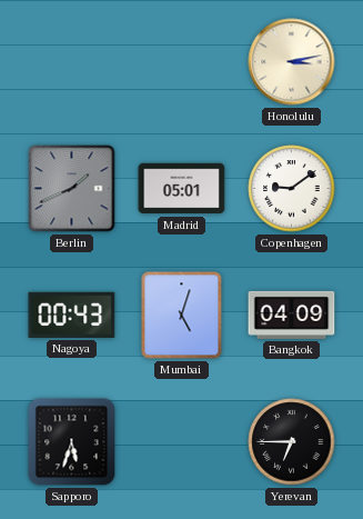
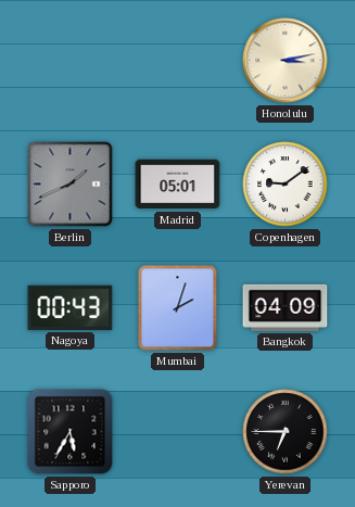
Mumbai: 5:03 -> 2:03
Sapporo: 5:33 -> 5:35
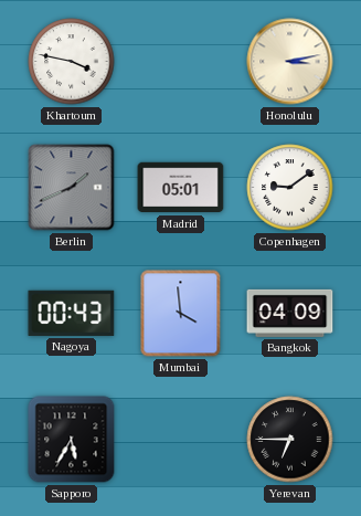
Khartoum: none -> 3:47
Mumbai: 2:03 -> 3:59
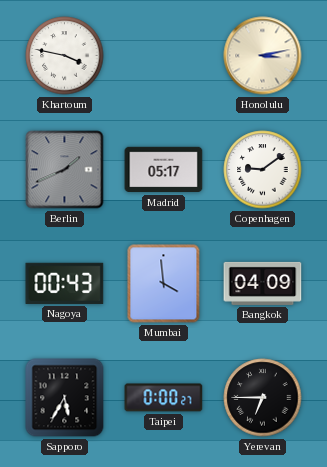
Madrid: 05:01 -> 05:17
Taipei: none -> 0:00
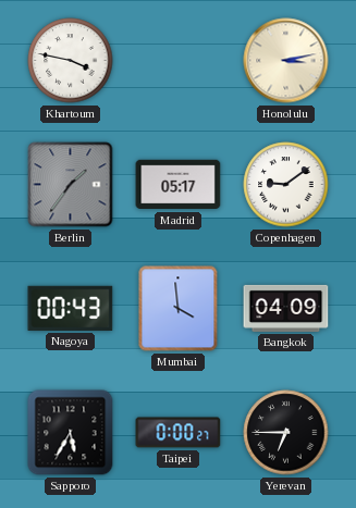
Berlin: 1:41 -> 1:36
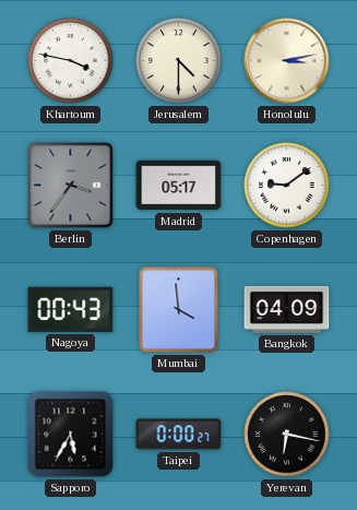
Jerusalem: none -> 4:30
Berlin: 1:36 -> 3:36
Yerevan: 6:45 -> 6:17
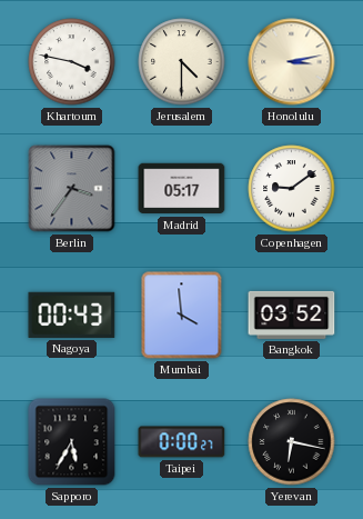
Bangkok: 04:09 -> 03:52
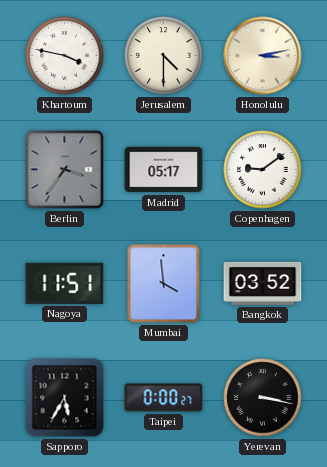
Nagoya: 00:43 -> 11:51
Yerevan: 6:17 -> 3:17
